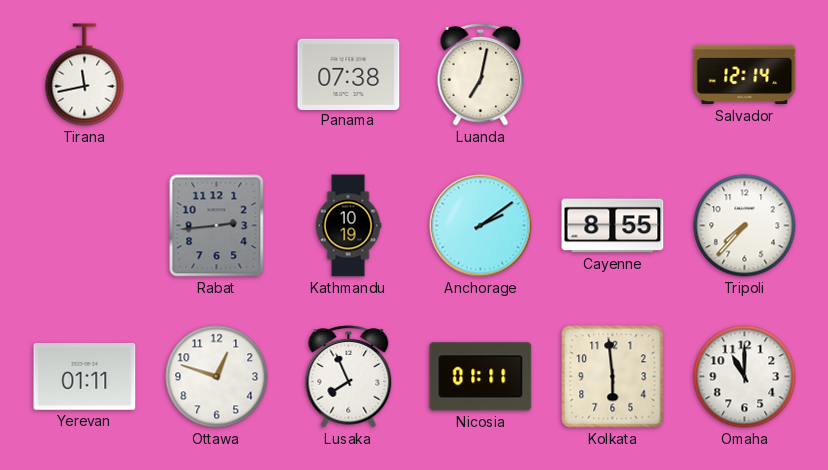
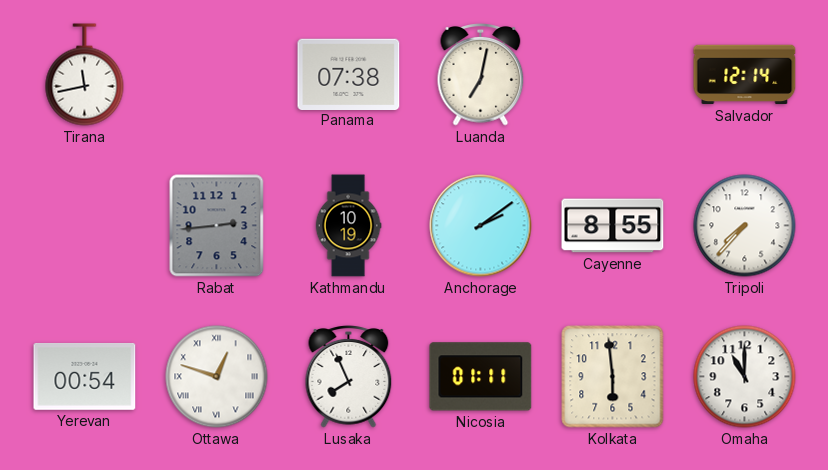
Yerevan: 01:11 -> 00:54
Ottawa numerals: Arabic -> Roman
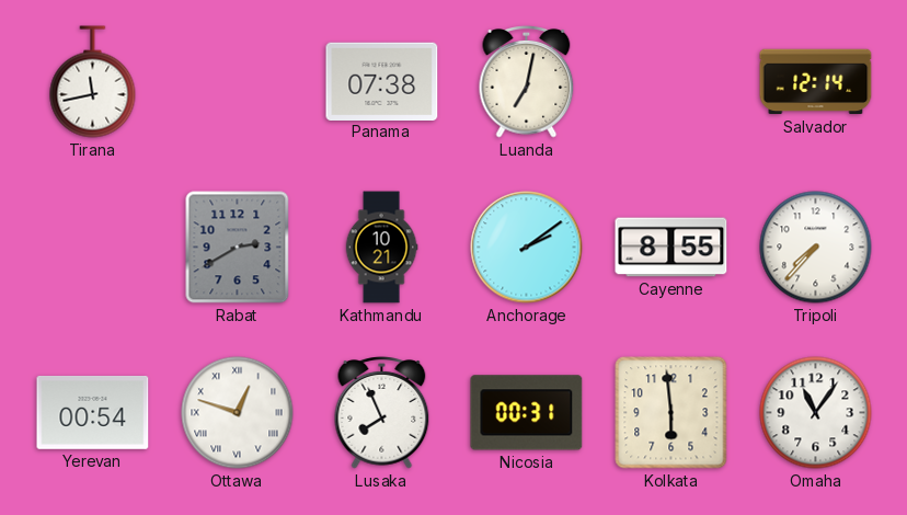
Rabat: 2:44 -> 2:40
Kathmandu: 10:19 -> 10:21
Nicosia: 01:11 -> 00:31
Omaha: 11:00 -> 11:06
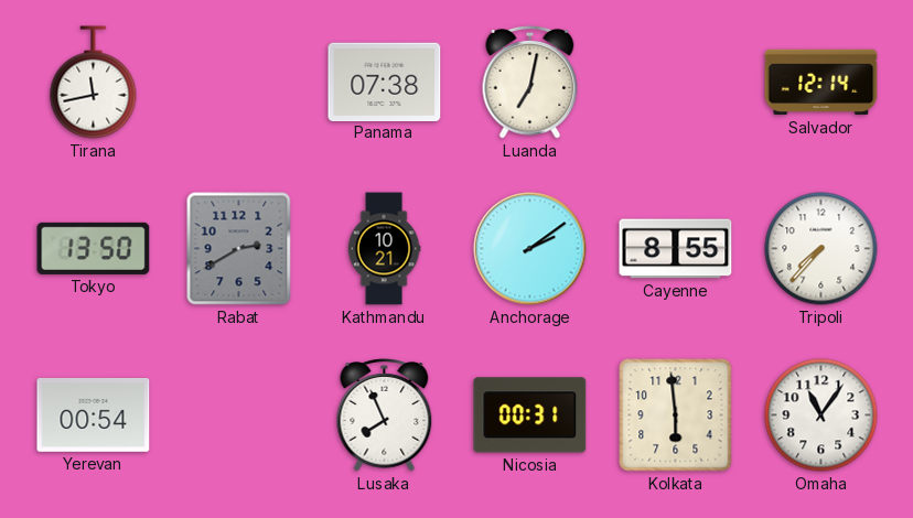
Tokyo: none -> 13:50
Ottawa: 12:48 -> none
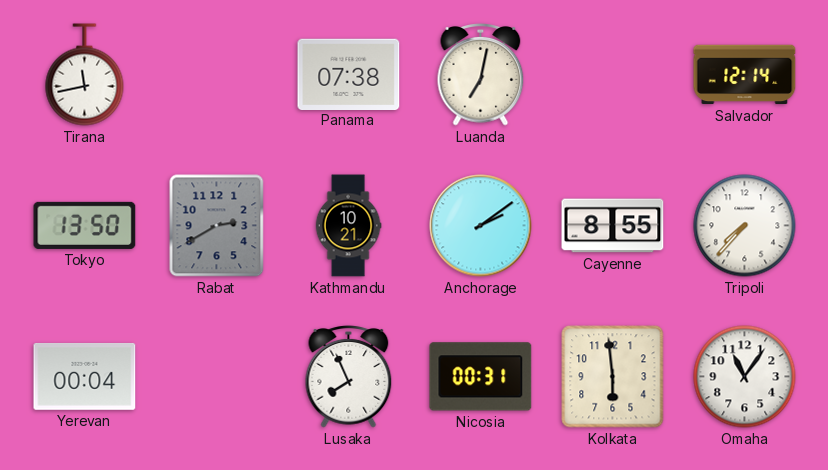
Yerevan: 00:54 -> 00:04
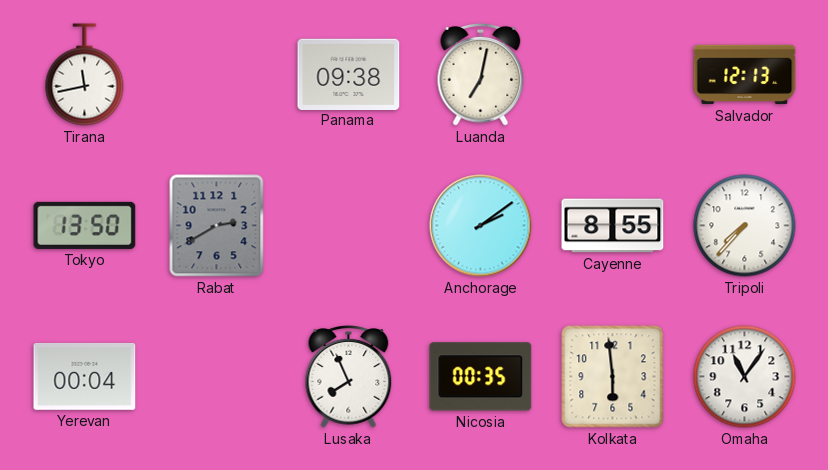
Panama: 07:38 -> 09:38
Salvador: 12:14 -> 12:13
Kathmandu: 10:21 -> none
Nicosia: 00:31 -> 00:35
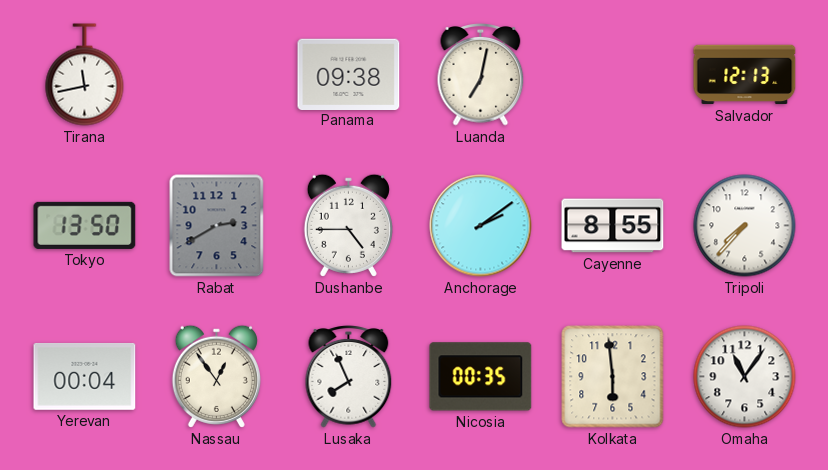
Dushanbe: none -> 4:45
Nassau: none -> 12:54
